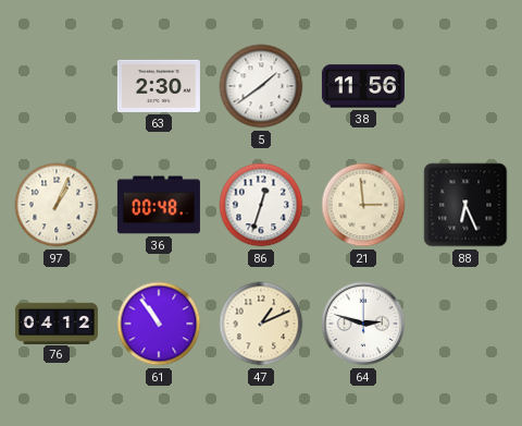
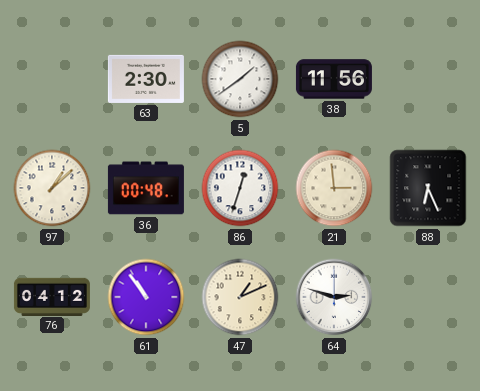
97: 1:04 -> 1:08
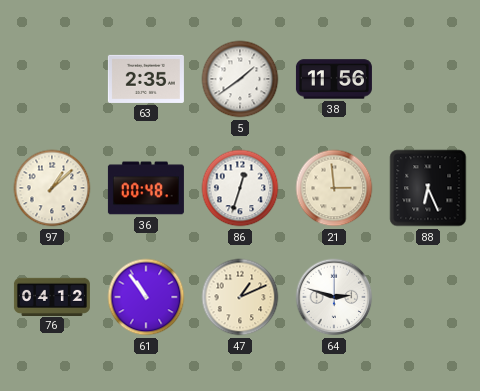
63: 2:30 -> 2:35
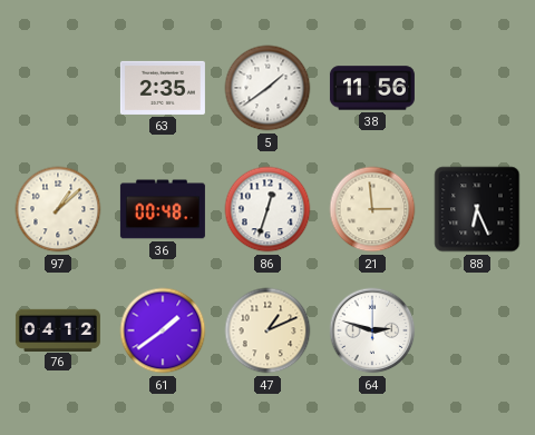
61: 10:54 -> 1:39
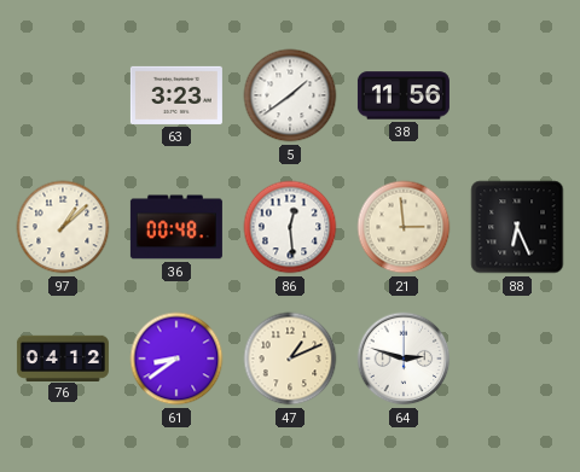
63: 2:35 -> 3:23
86: 12:33 -> 12:29
61: 1:39 -> 8:39
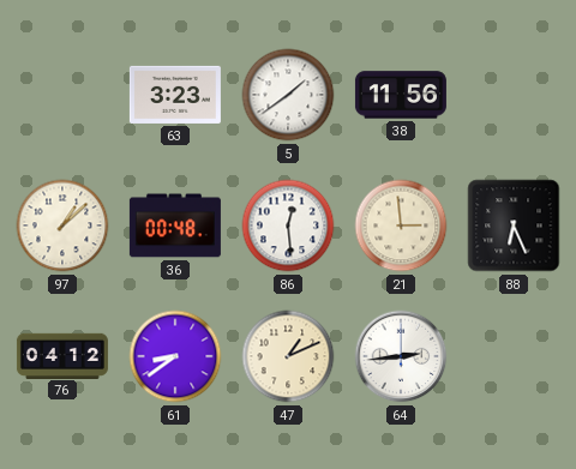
64: 2:48 -> 2:44
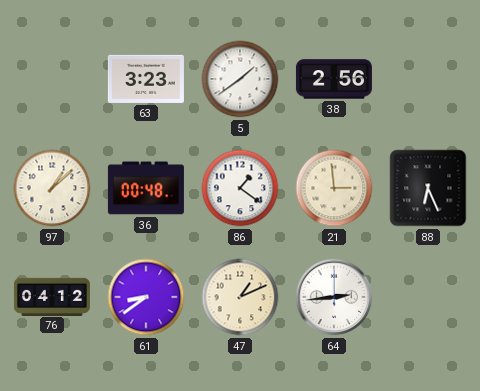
38: 11:56 -> 2:56
86: 12:29 -> 1:21
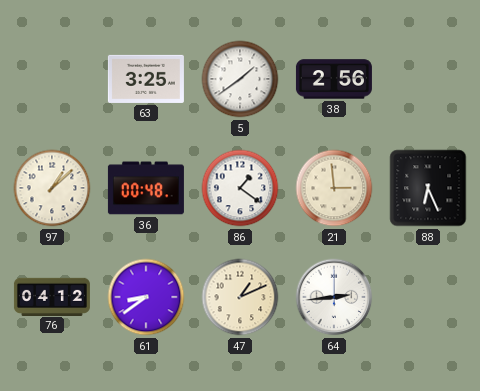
63: 3:23 -> 3:25
